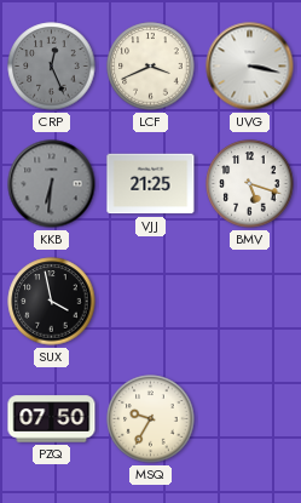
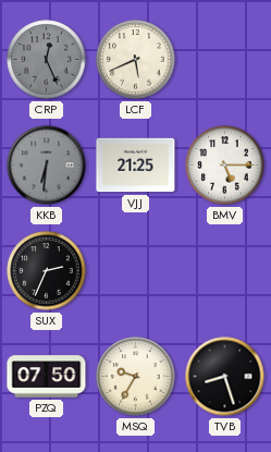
LCF: 3:41 -> 5:41
UVG: 3:17 -> none
BMV: 5:18 -> 5:15
SUX: 3:58 -> 2:34
TVB: none -> 8:27
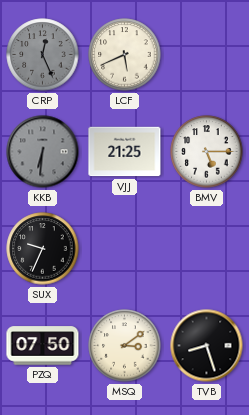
SUX: 2:34 -> 9:34
MSQ: 9:35 -> 3:09
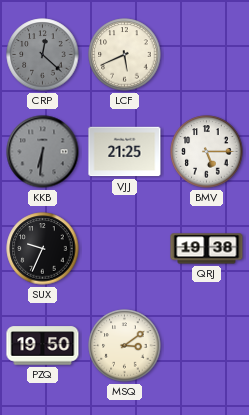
CRP: 12:26 -> 12:22
QRJ: none -> 19:38
PZQ: 07:50 -> 19:50
TVB: 8:27 -> none
